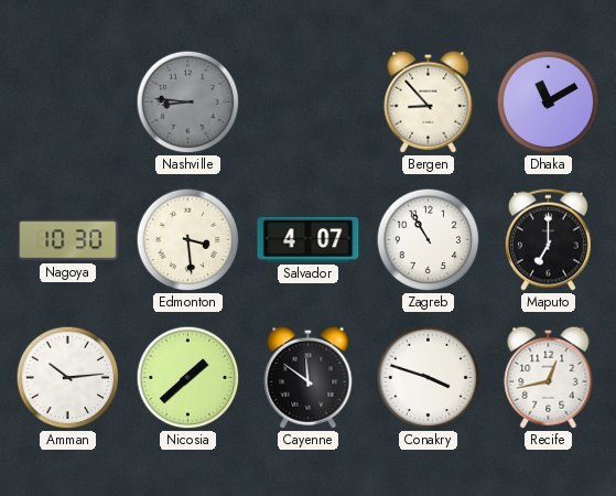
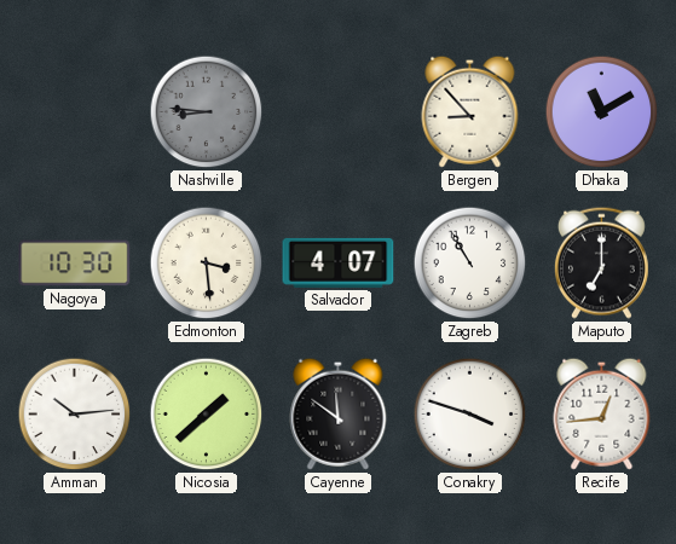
Recife: 12:43 -> 12:44
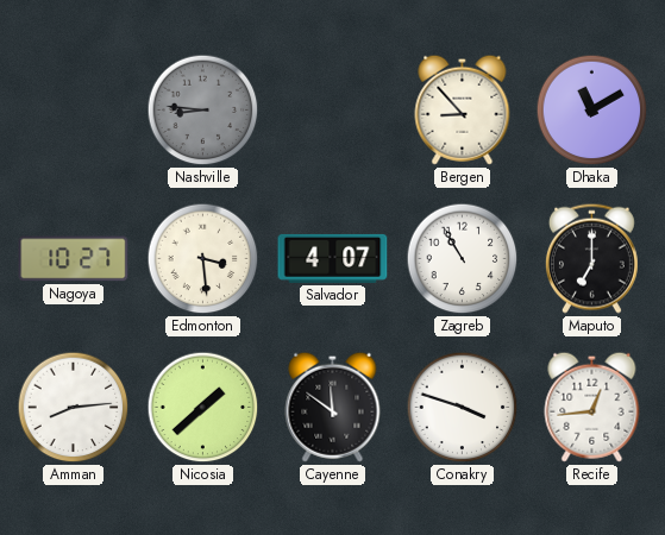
Nagoya: 10:30 -> 10:27
Amman: 10:14 -> 8:14
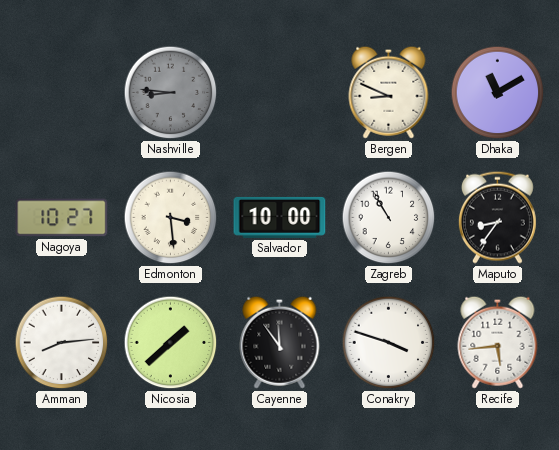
Bergen: 8:53 -> 8:49
Salvador: 4:07 -> 10:00
Maputo: 7:00 -> 8:36
Cayenne: 11:51 -> 11:54
Recife: 12:44 -> 5:44
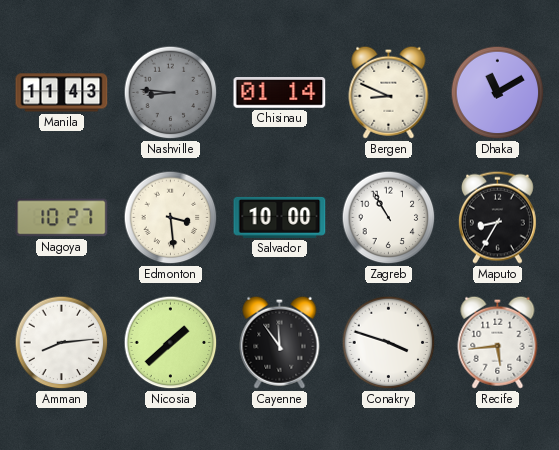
Manila: none -> 11:43
Chisinau: none -> 01:14
Maputo: 8:36 -> 8:35
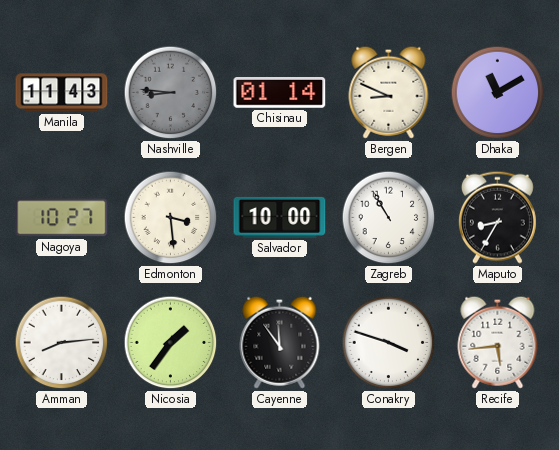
Nicosia: 1:38 -> 1:36
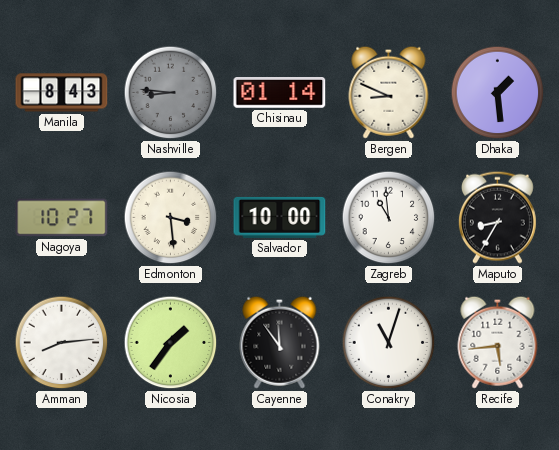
Manila: 11:43 -> 8:43
Dhaka: 11:10 -> 1:29
Zagreb: 10:55 -> 10:59
Conakry: 3:48 -> 11:03
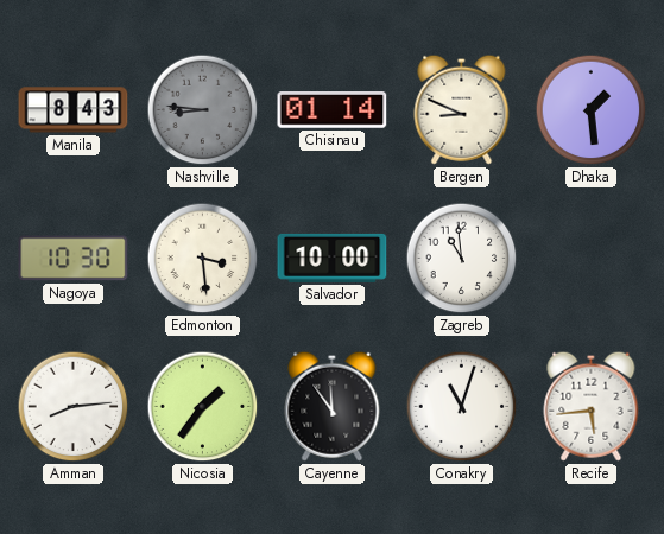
Nagoya: 10:27 -> 10:30
Maputo: 8:35 -> none
